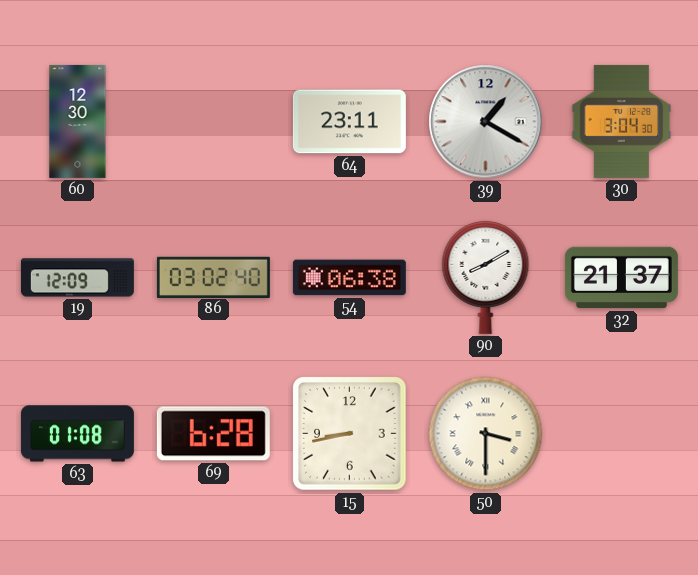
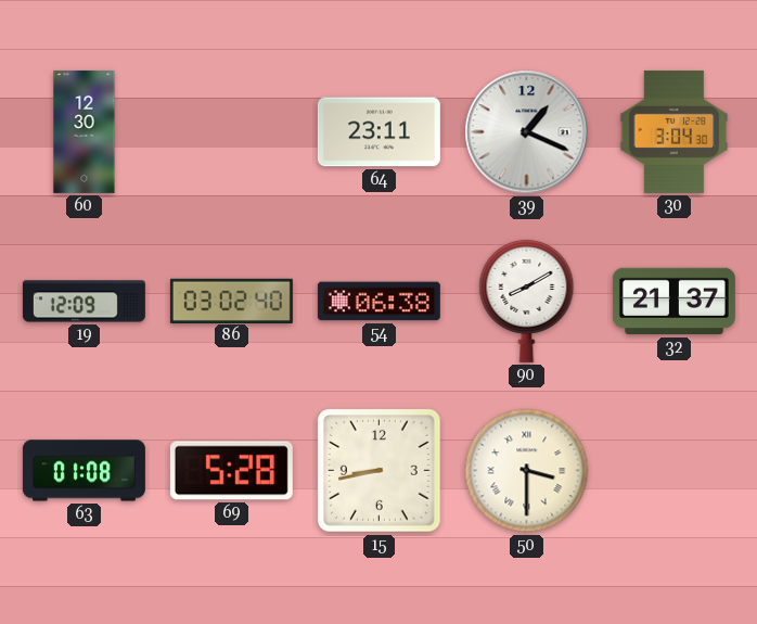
39: 1:20 -> 1:19
69: 6:28 -> 5:28
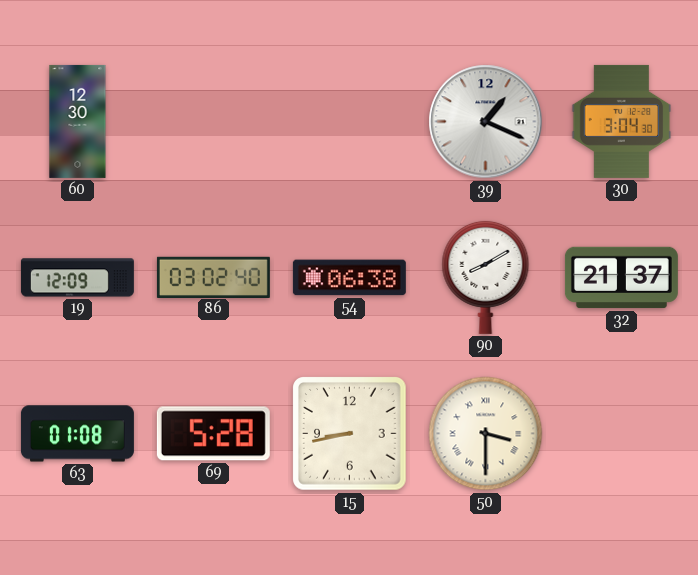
64: 23:11 -> none
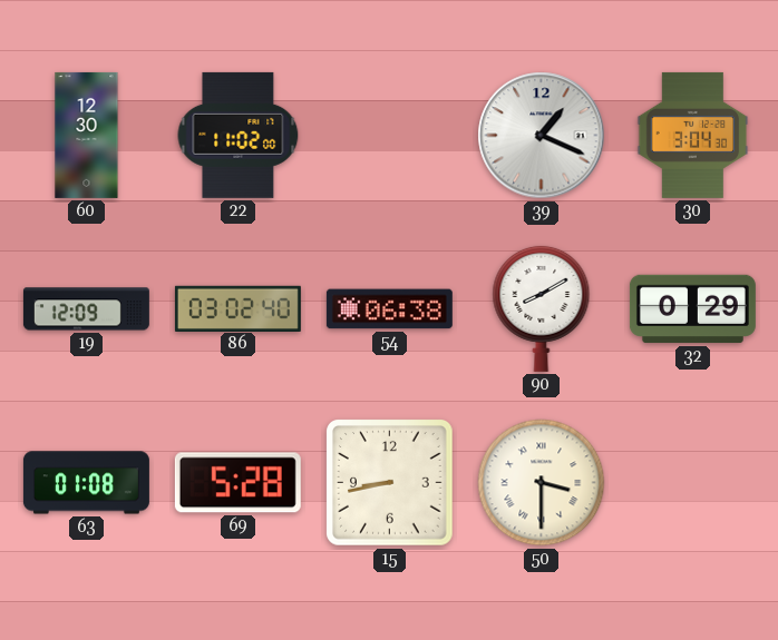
22: none -> 11:02
32: 21:37 -> 0:29
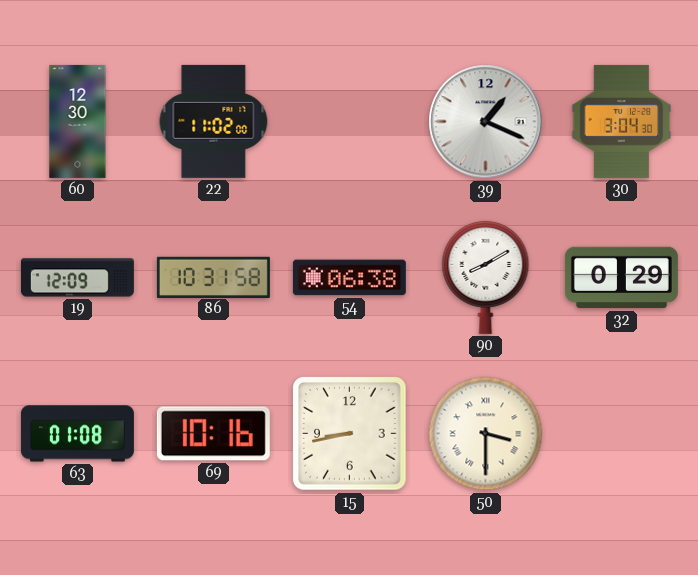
86: 03:02 -> 10:31
69: 5:28 -> 10:16
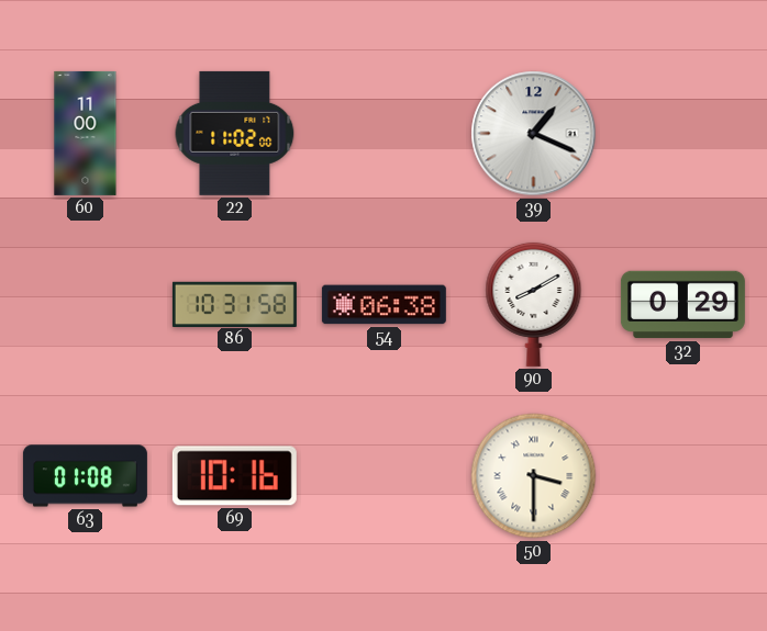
60: 12:30 -> 11:00
30: 3:04 -> none
19: 12:09 -> none
15: 8:43 -> none
